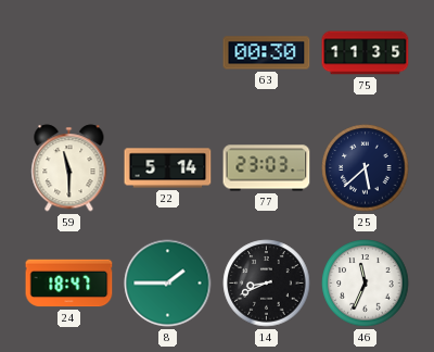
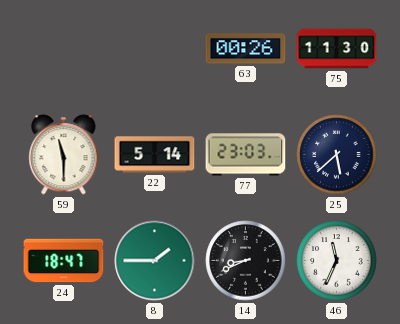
63: 00:30 -> 00:26
75: 11:35 -> 11:30
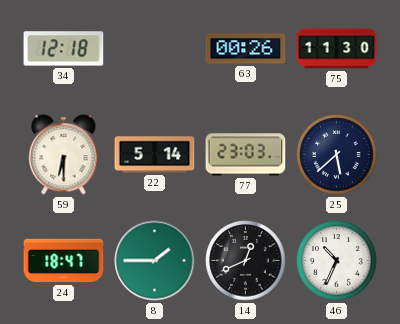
34: none -> 12:18
59: 11:30 -> 6:30
14: 8:41 -> 12:41
46: 11:34 -> 10:34
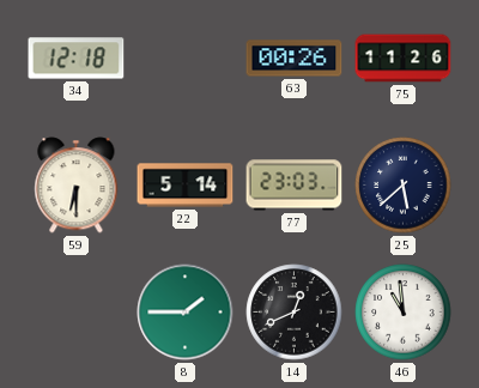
75: 11:30 -> 11:26
24: 18:47 -> none
46: 10:34 -> 10:59
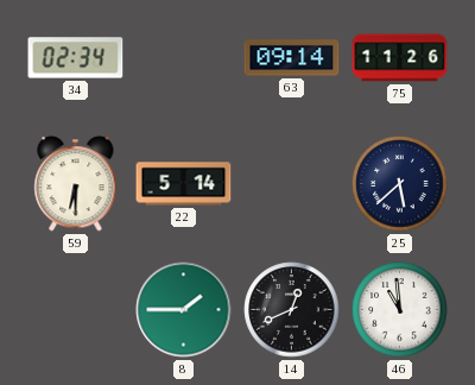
34: 12:18 -> 02:34
63: 00:26 -> 09:14
77: 23:03 -> none
